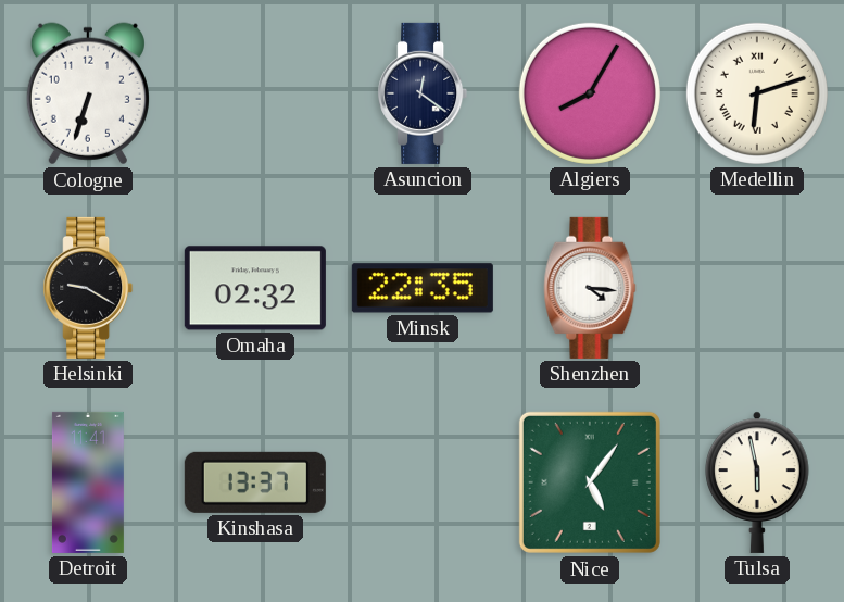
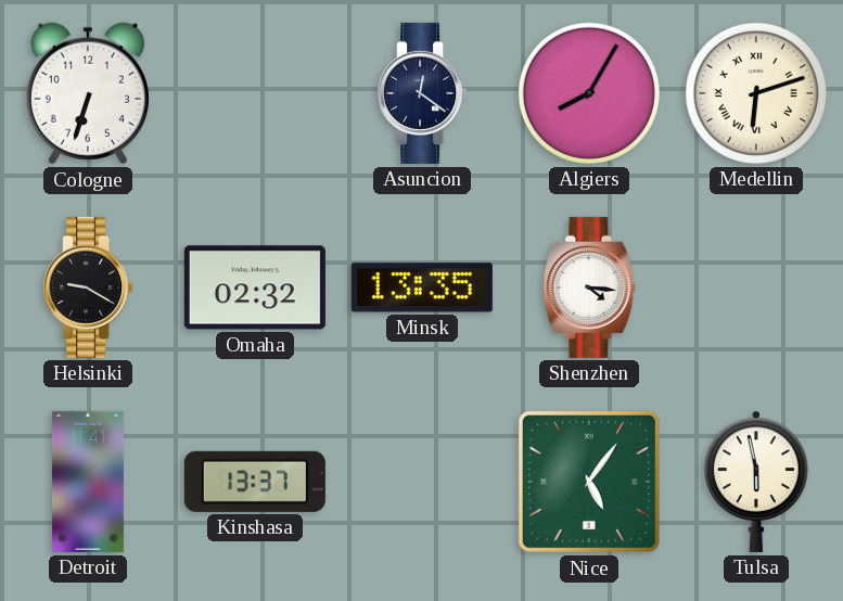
Minsk: 22:35 -> 13:35
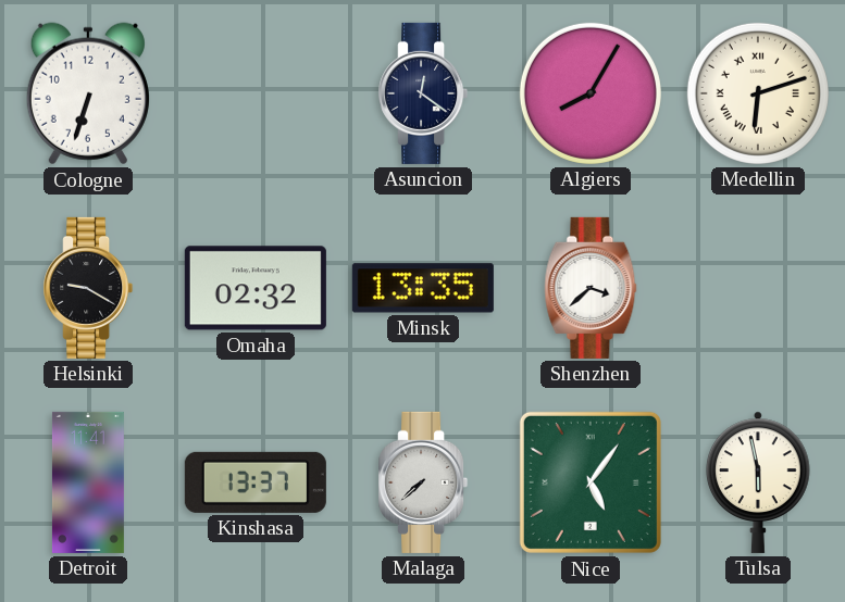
Shenzhen: 4:16 -> 3:38
Malaga: none -> 7:38
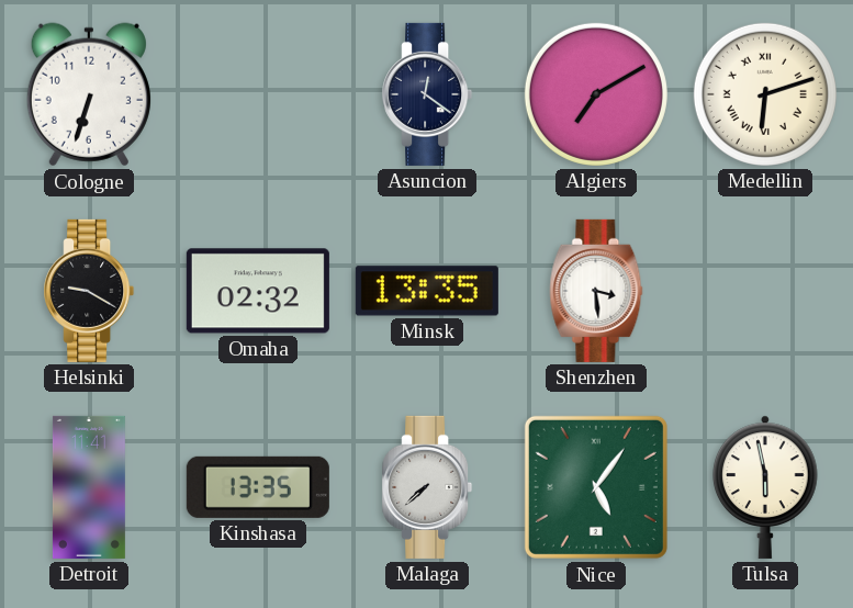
Algiers: 8:05 -> 7:10
Shenzhen: 3:38 -> 3:29
Kinshasa: 13:37 -> 13:35
